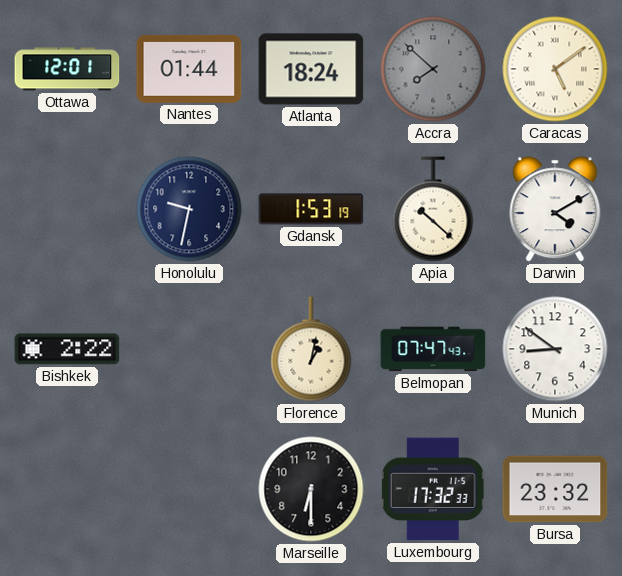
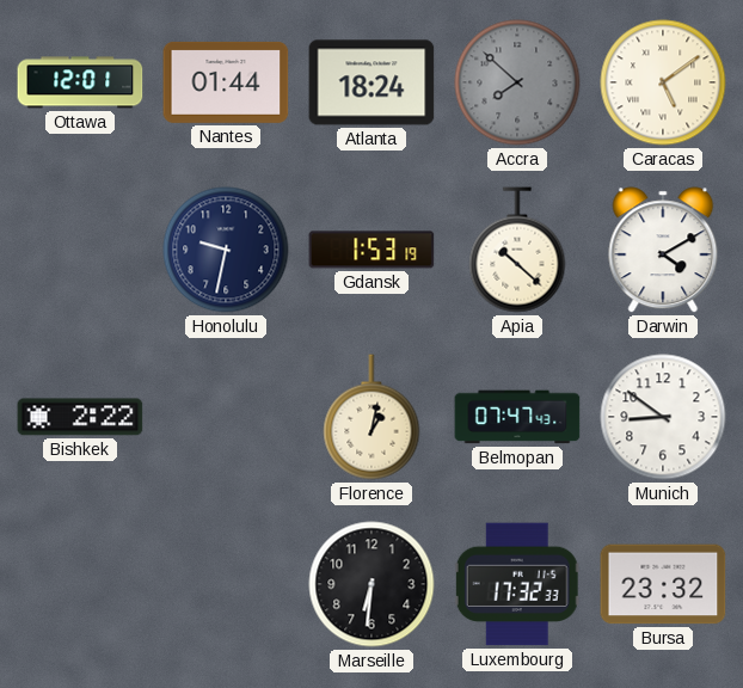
Marseille: 6:30 -> 6:31
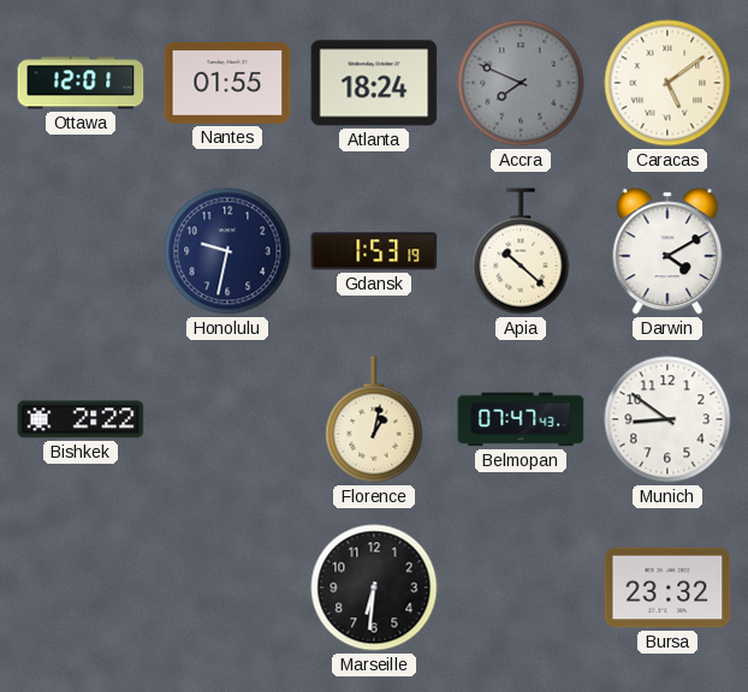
Nantes: 01:44 -> 01:55
Accra: 7:52 -> 7:49
Luxembourg: 17:32 -> none
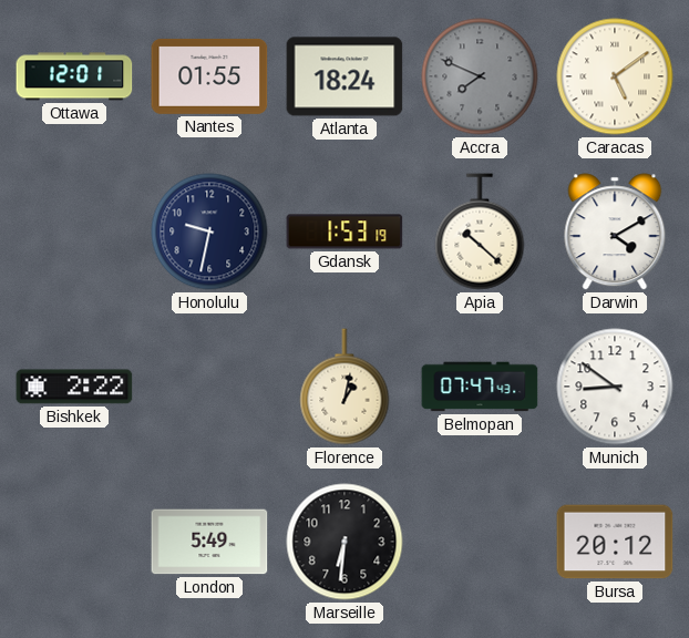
London: none -> 5:49
Bursa: 23:32 -> 20:12
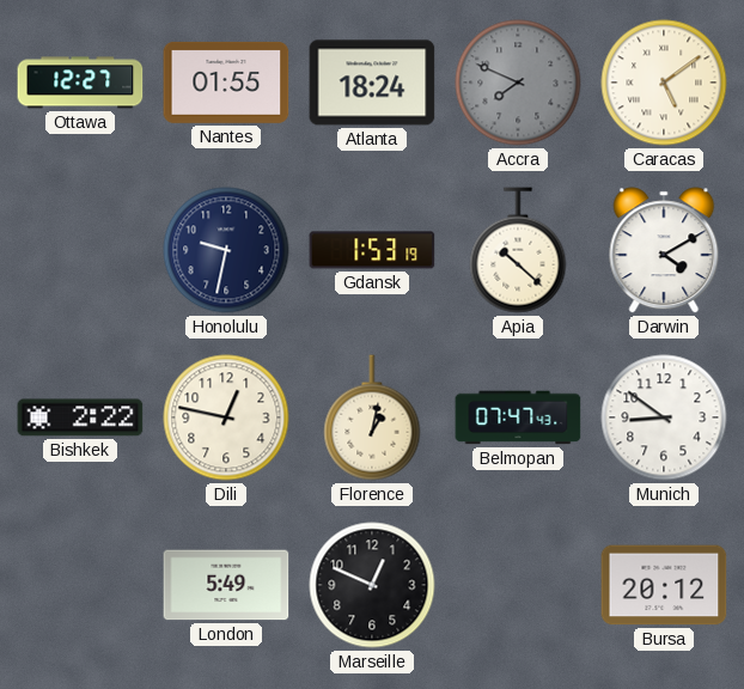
Ottawa: 12:01 -> 12:27
Dili: none -> 12:47
Marseille: 6:31 -> 12:49
